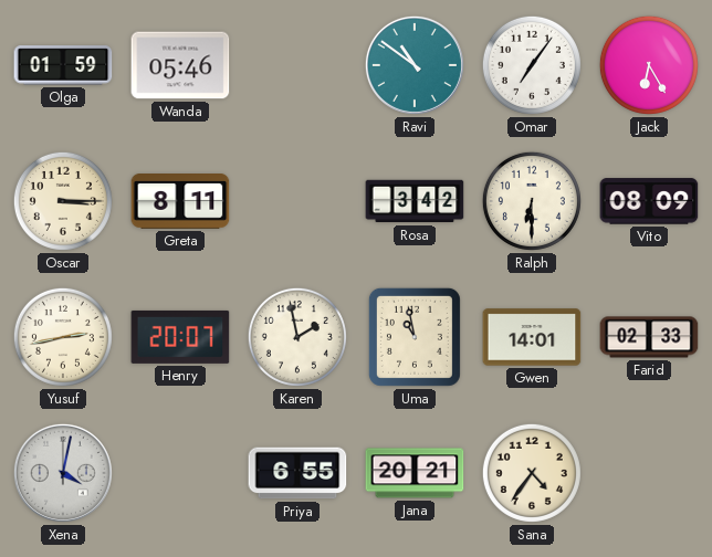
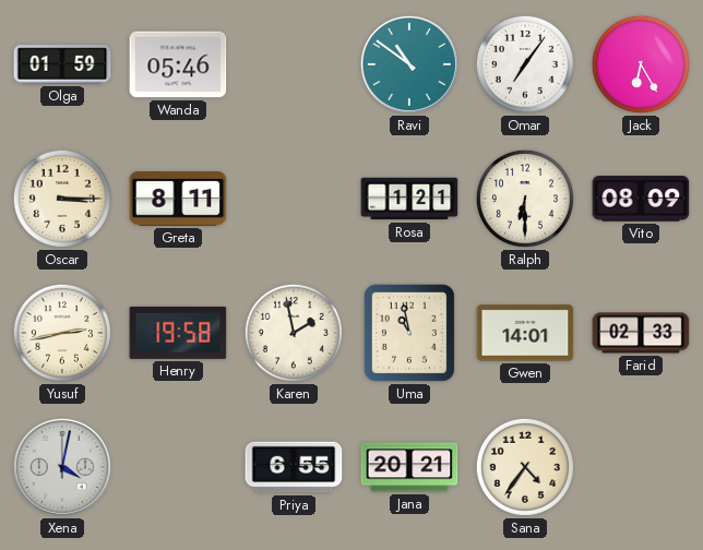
Rosa: 3:42 -> 1:21
Henry: 20:07 -> 19:58
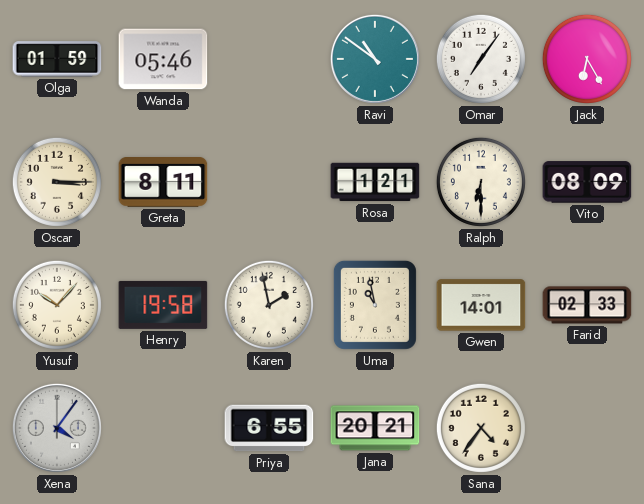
Yusuf: 2:43 -> 10:07
Xena: 4:02 -> 4:06
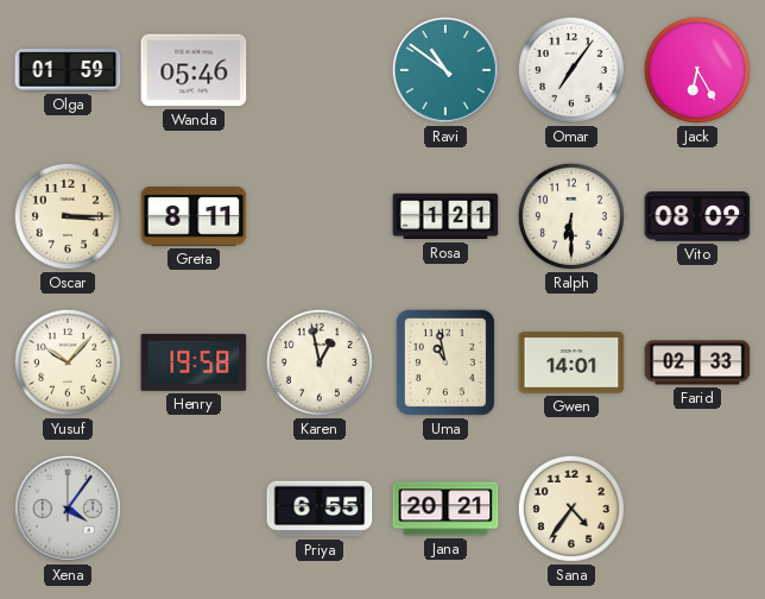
Karen: 1:58 -> 12:58
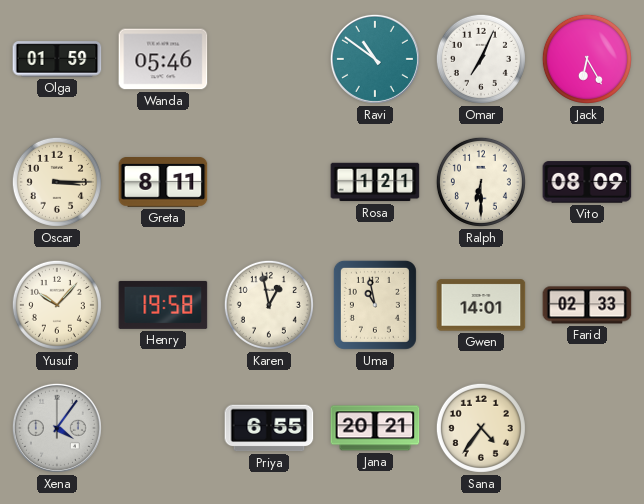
Omar: 7:06 -> 7:04
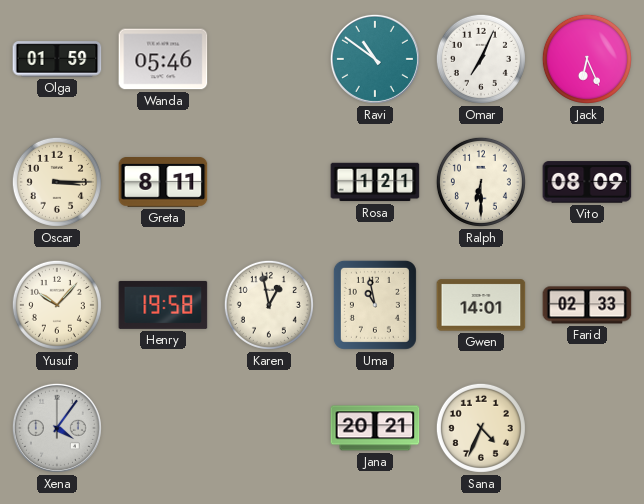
Jack: 6:25 -> 6:26
Priya: 6:55 -> none
Sana: 4:36 -> 4:34
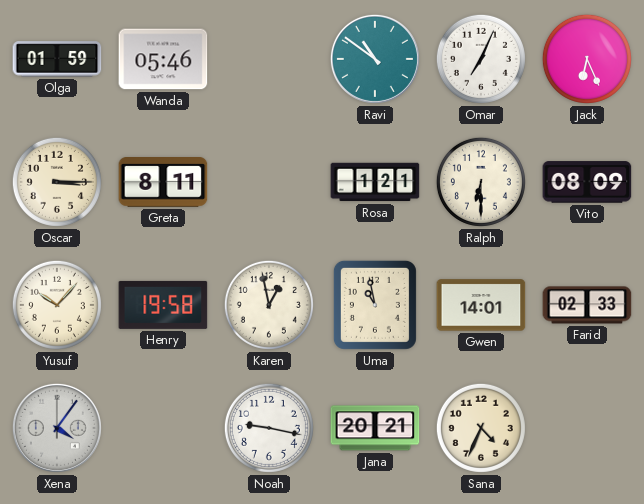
Noah: none -> 9:17
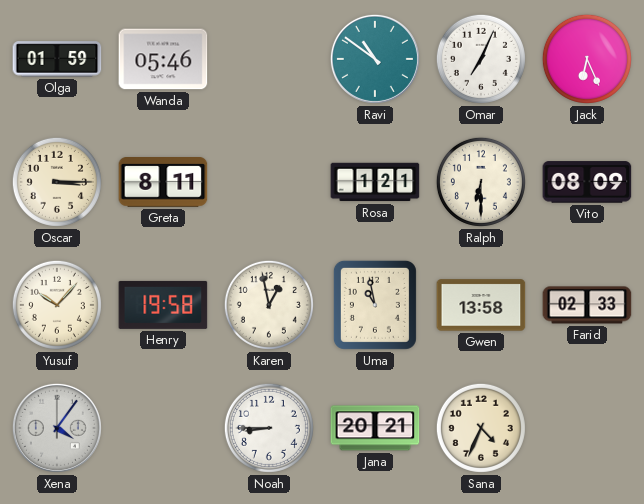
Gwen: 14:01 -> 13:58
Noah: 9:17 -> 8:45
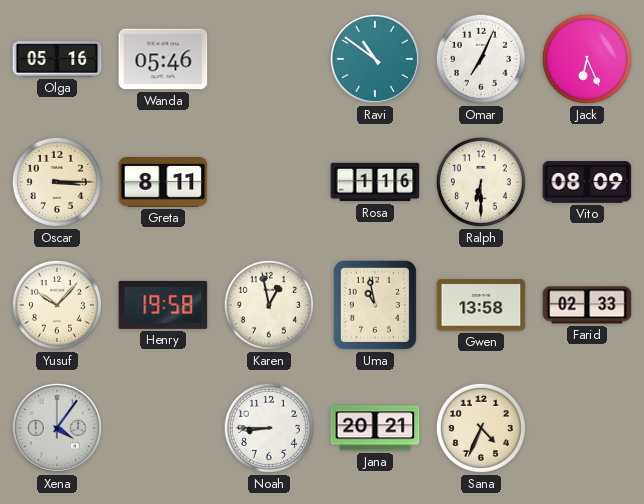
Olga: 01:59 -> 05:16
Rosa: 1:21 -> 1:16
